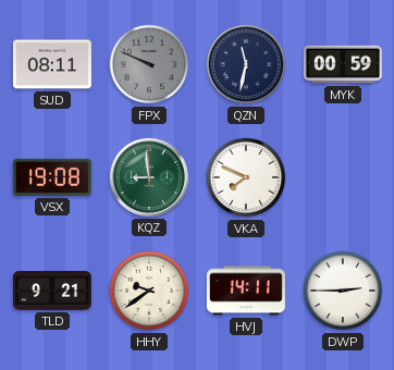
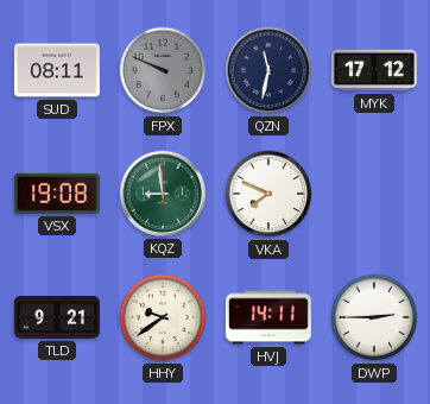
MYK: 00:59 -> 17:12
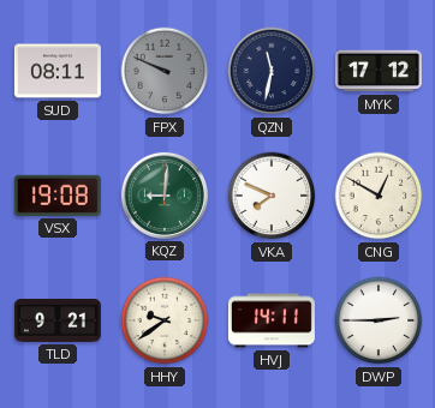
KQZ: 8:59 -> 9:01
CNG: none -> 12:50
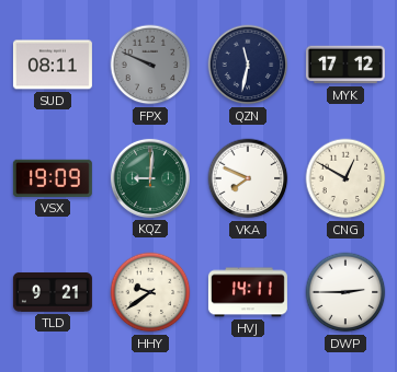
VSX: 19:08 -> 19:09
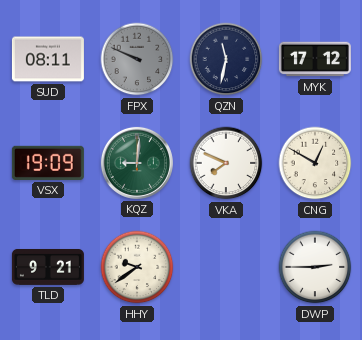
HVJ: 14:11 -> none
